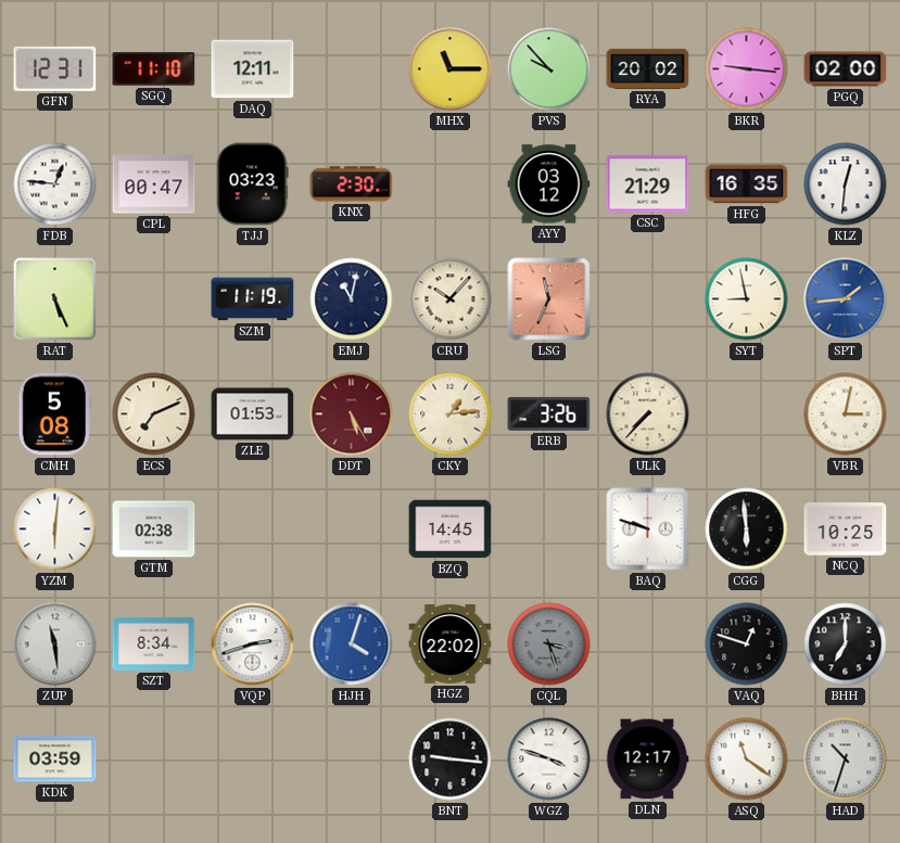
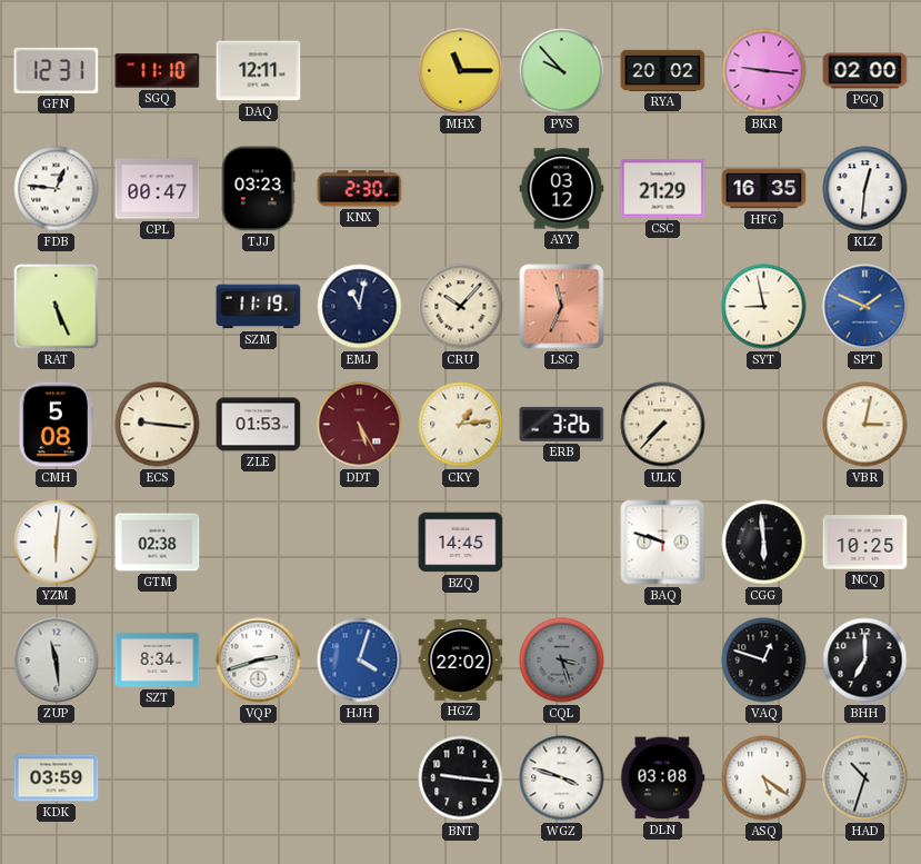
SPT: 1:44 -> 1:49
ECS: 7:11 -> 9:16
DLN: 12:17 -> 03:08
ASQ: 11:21 -> 5:21
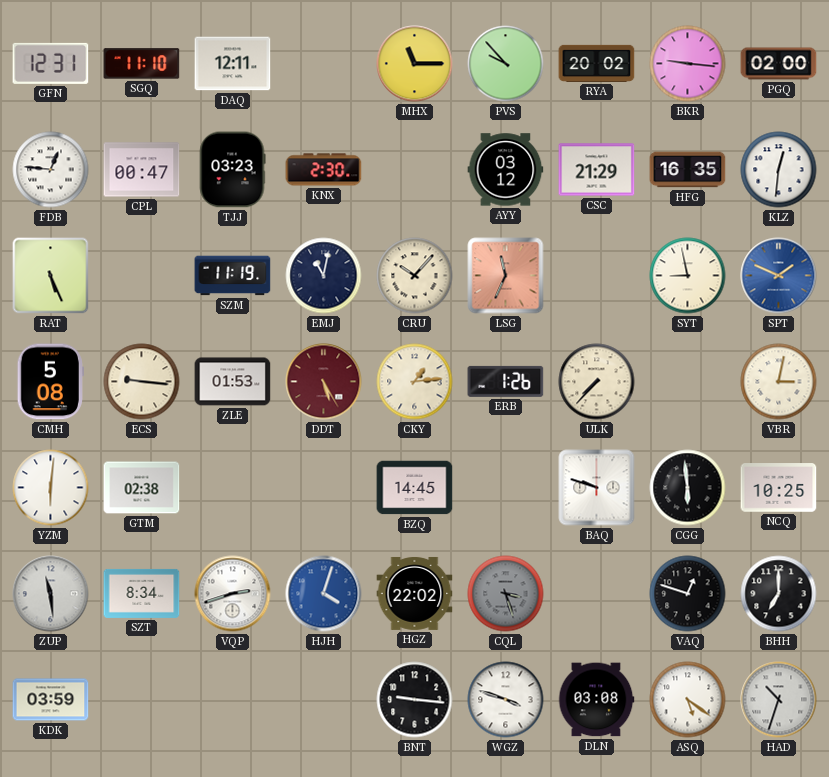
ERB: 3:26 -> 1:26
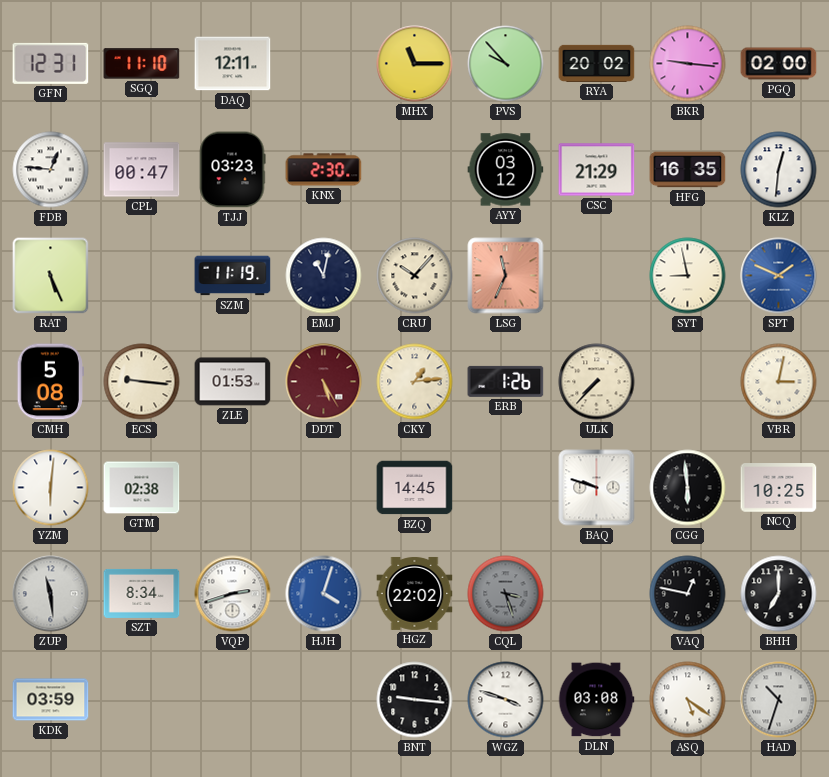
VAQ: 12:48 -> 12:47
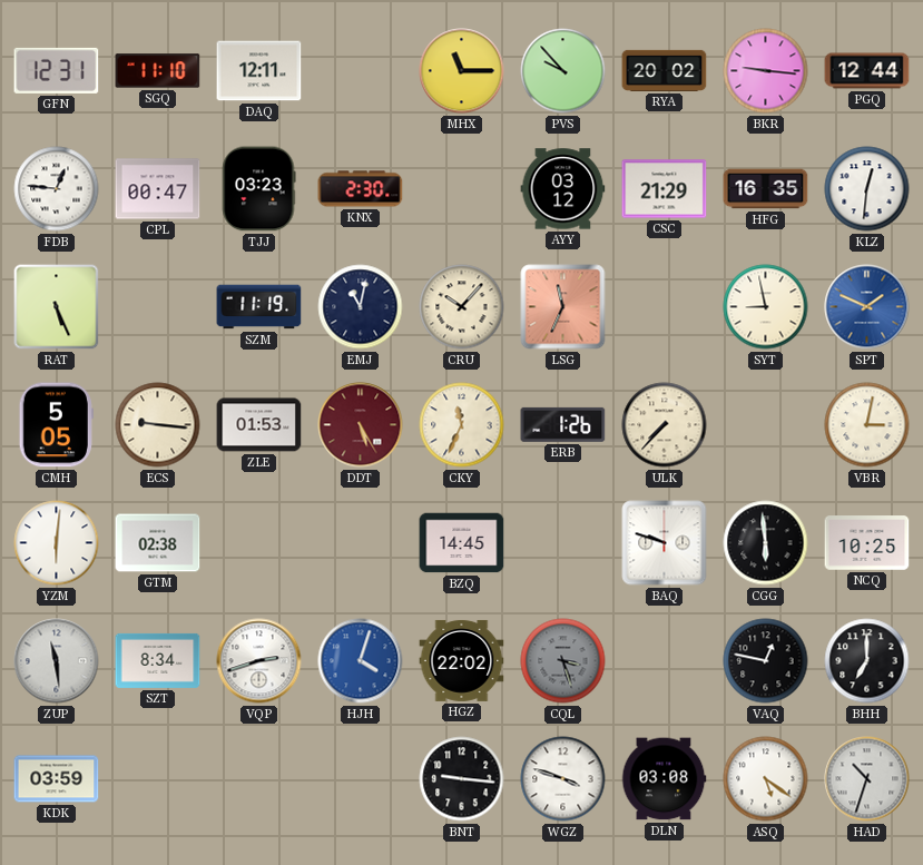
PGQ: 02:00 -> 12:44
CMH: 5:08 -> 5:05
CKY: 1:14 -> 11:34
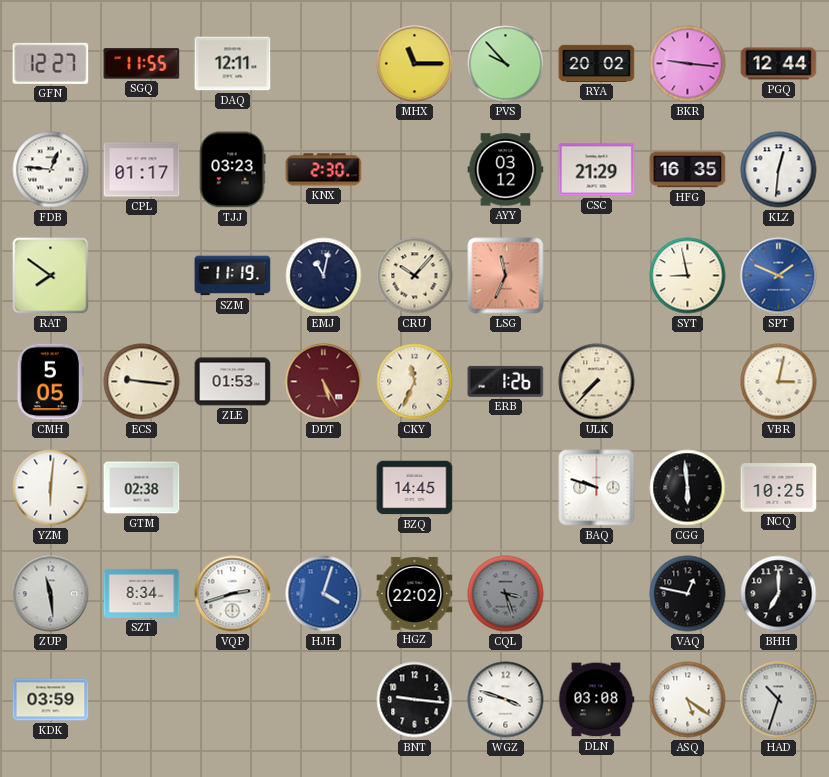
GFN: 12:31 -> 12:27
SGQ: 11:10 -> 11:55
CPL: 00:47 -> 01:17
RAT: 5:26 -> 7:51
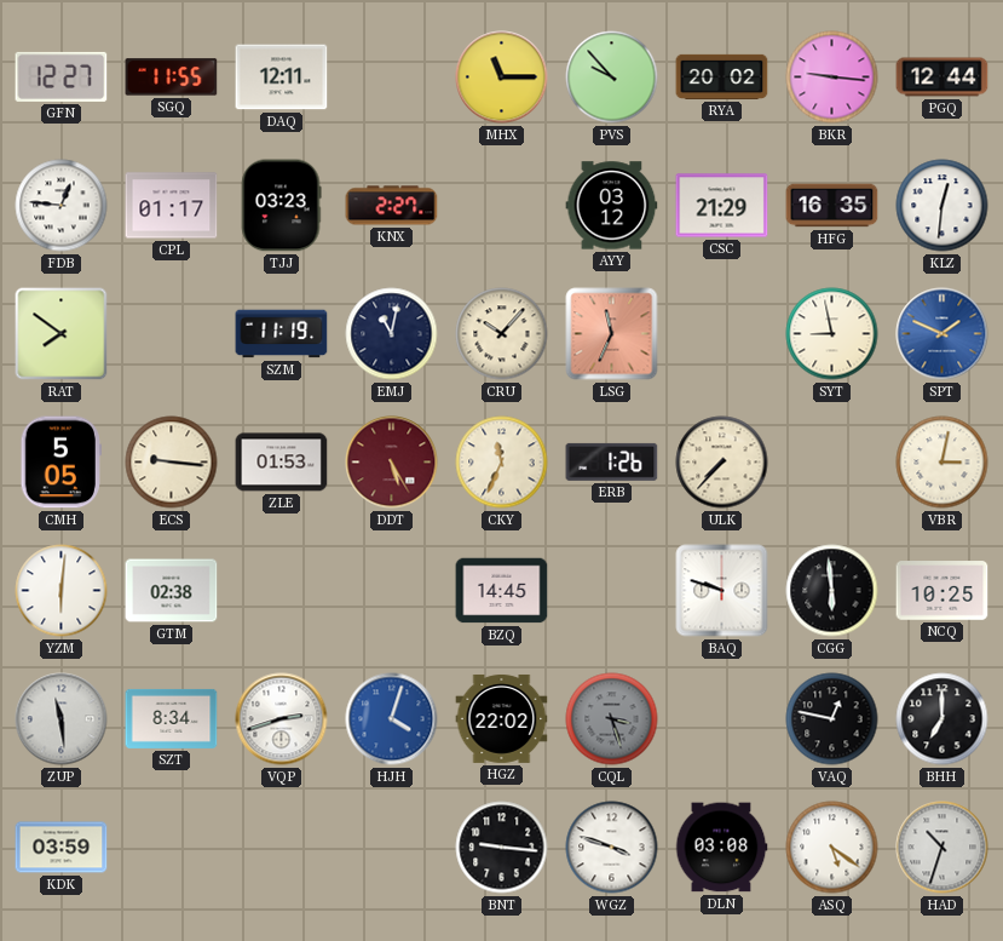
KNX: 2:30 -> 2:27
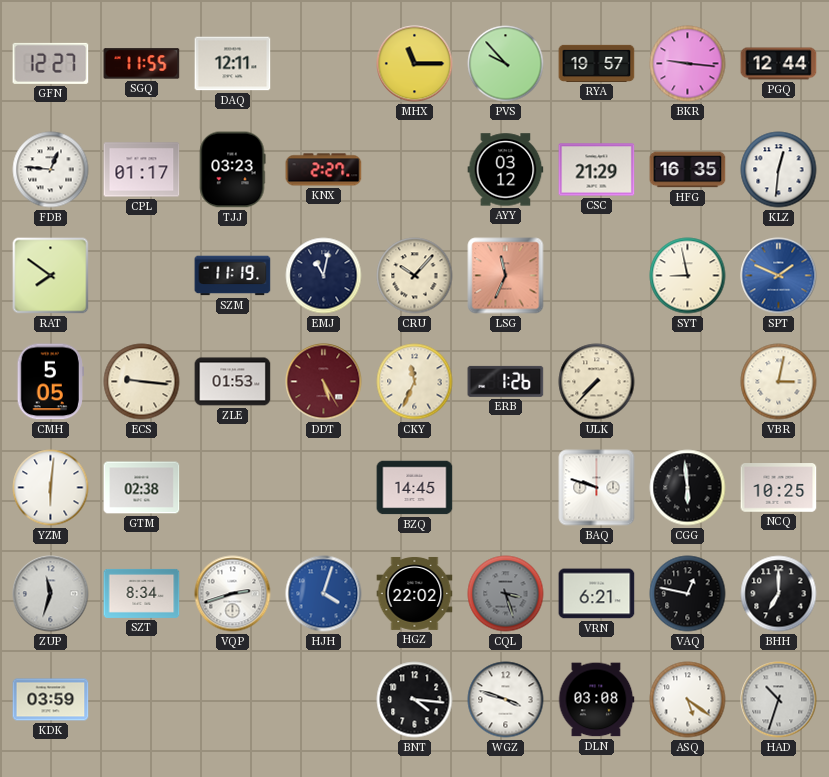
RYA: 20:02 -> 19:57
ZUP: 11:29 -> 11:33
VRN: none -> 6:21
BNT: 9:16 -> 4:16
